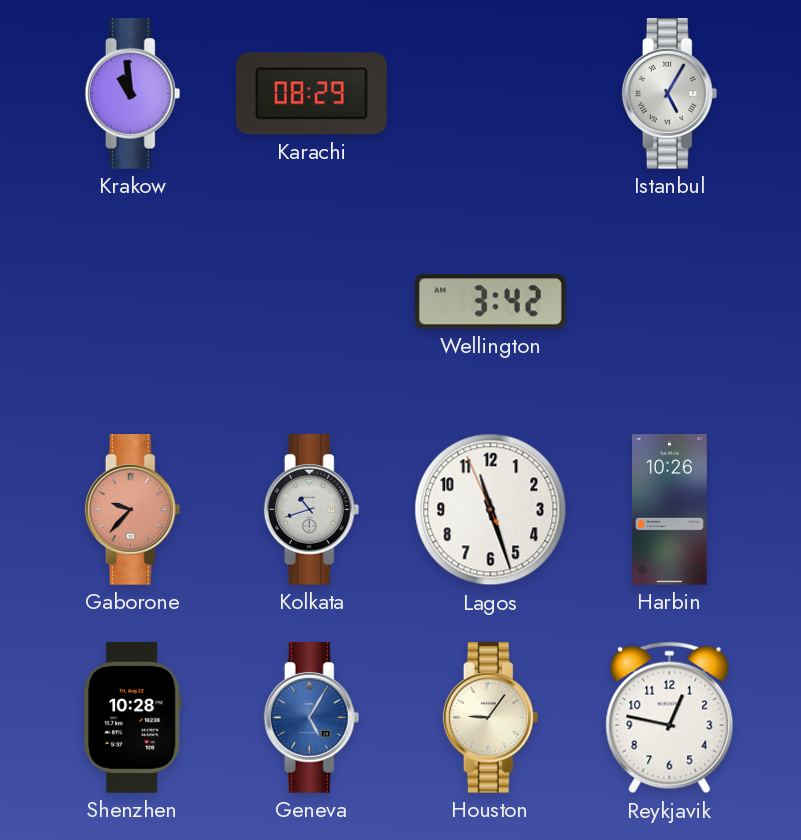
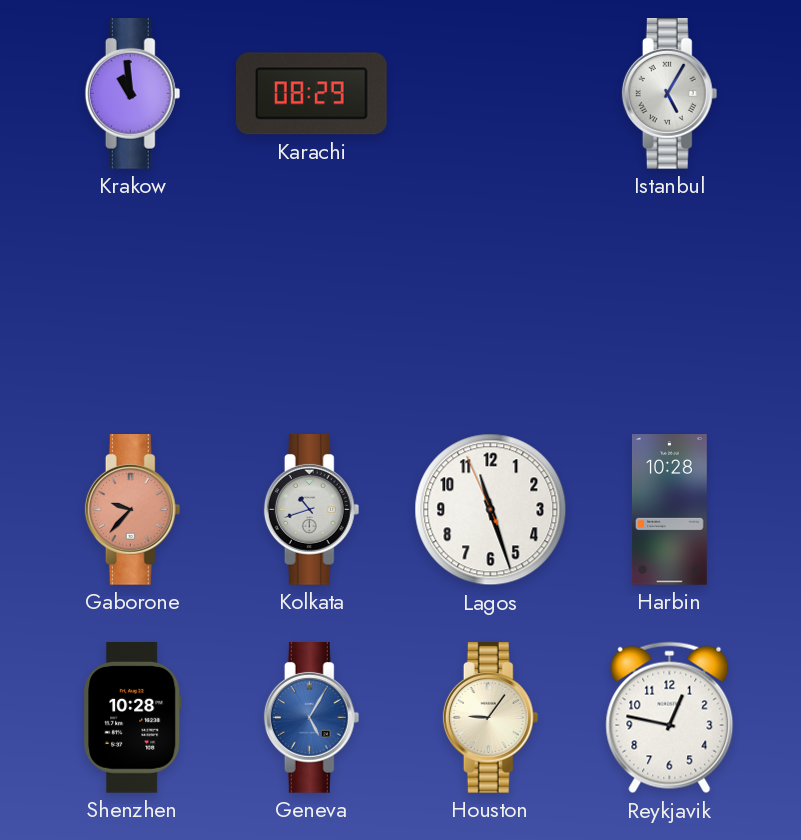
Wellington: 3:42 -> none
Harbin: 10:26 -> 10:28
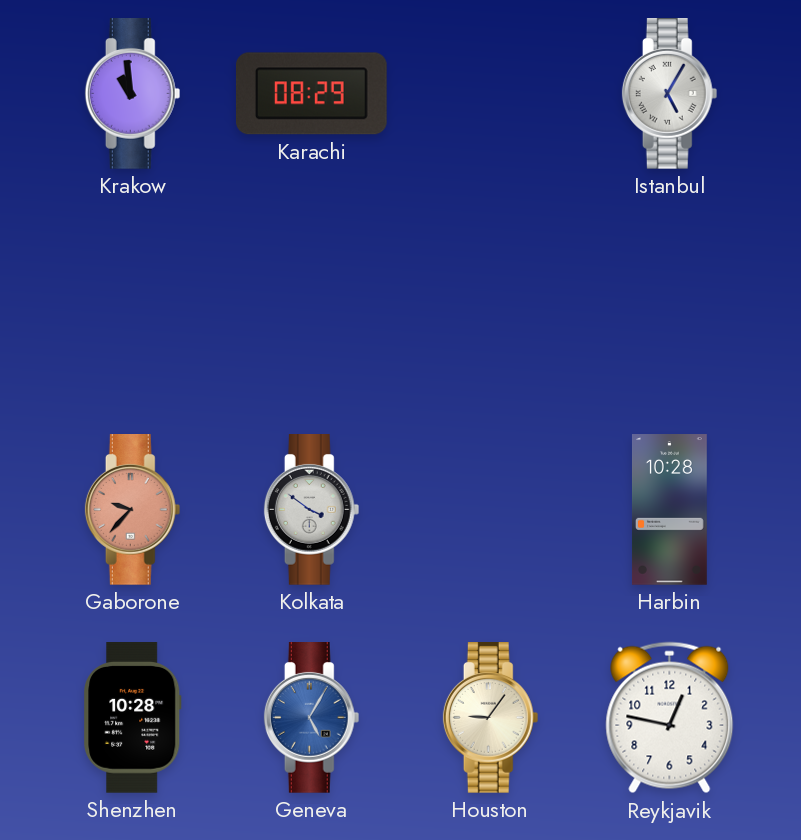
Kolkata: 10:42 -> 3:51
Lagos: 11:26 -> none
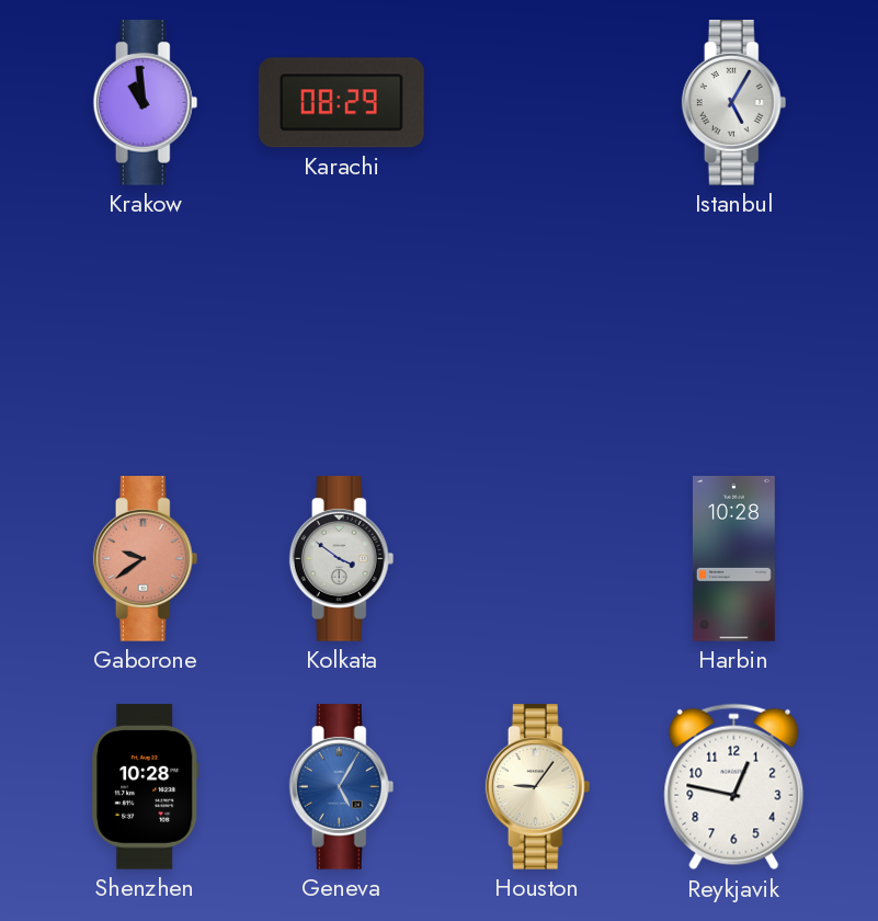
Gaborone: 9:37 -> 9:39
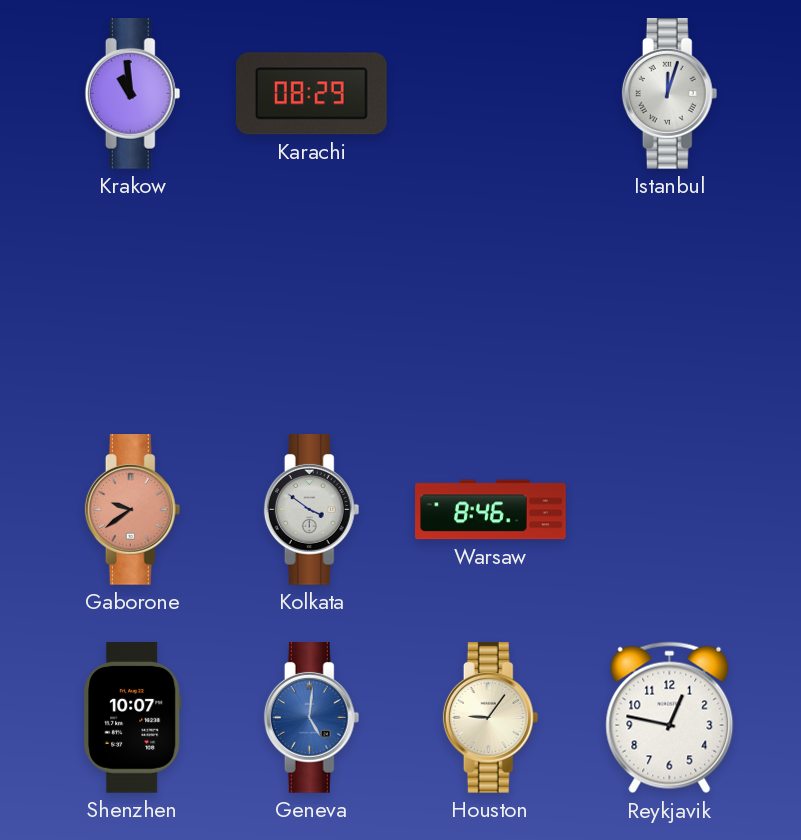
Istanbul: 5:05 -> 12:03
Warsaw: none -> 8:46
Harbin: 10:28 -> none
Shenzhen: 10:28 -> 10:07
Geneva: 5:05 -> 5:01
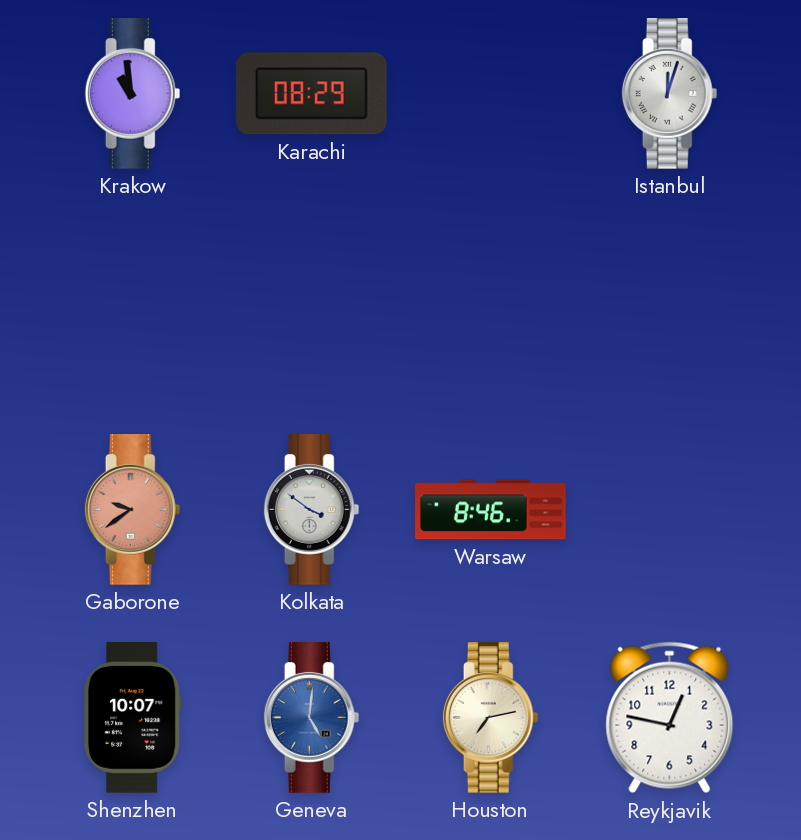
Houston: 9:06 -> 7:13
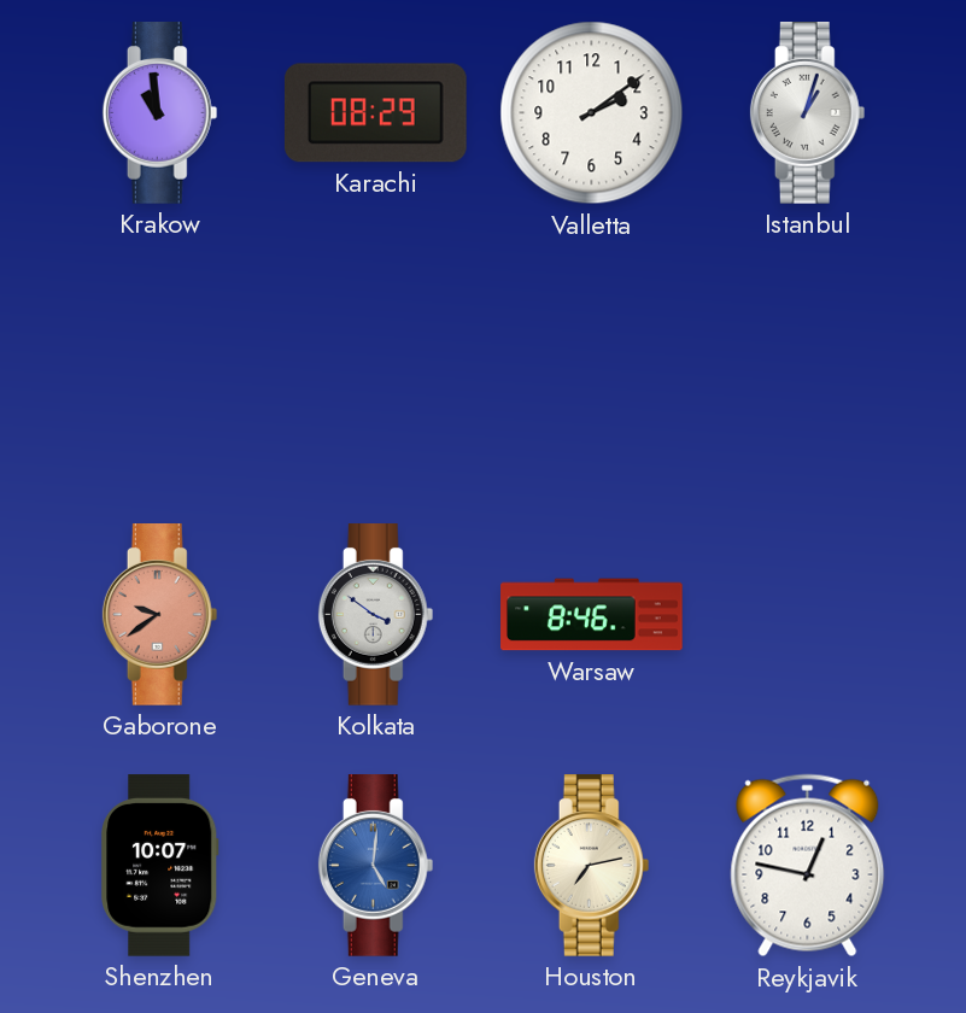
Valletta: none -> 2:09
Istanbul: 12:03 -> 1:03
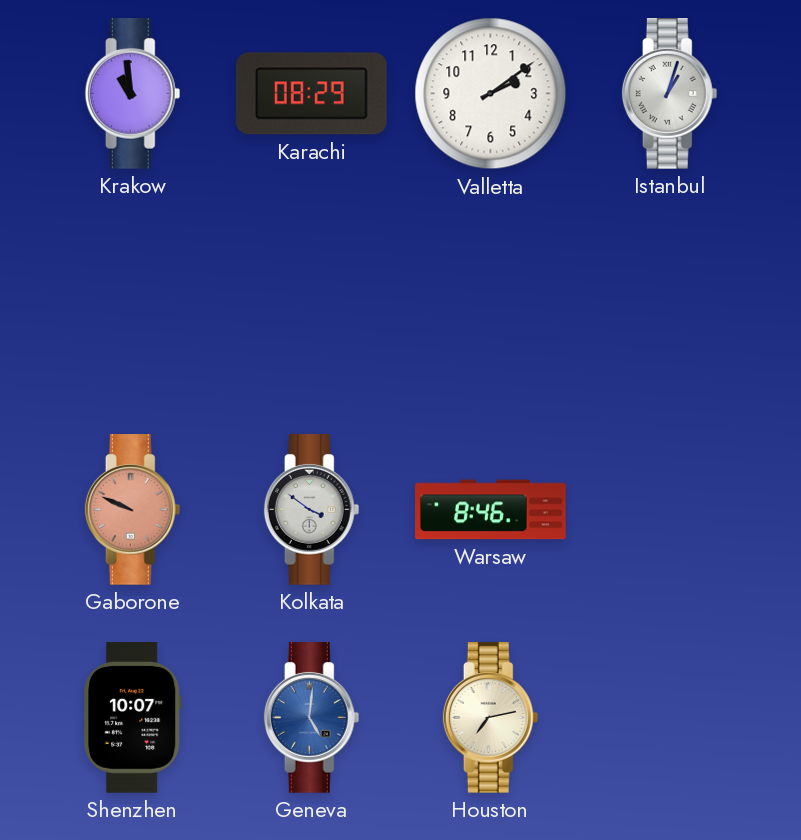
Gaborone: 9:39 -> 9:49
Reykjavik: 12:47 -> none
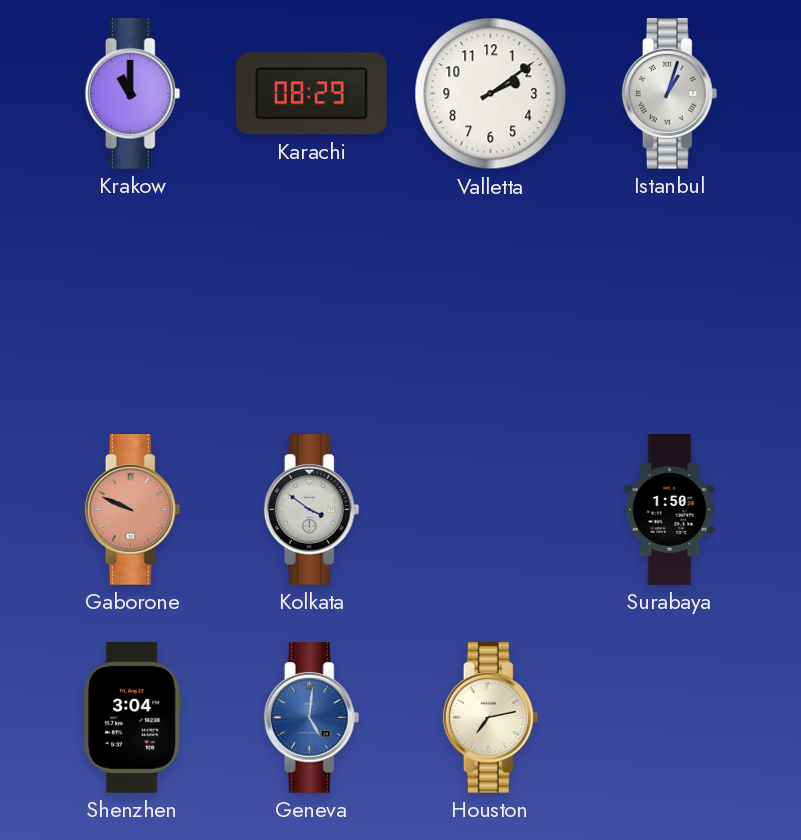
Krakow: 10:59 -> 11:00
Warsaw: 8:46 -> none
Surabaya: none -> 1:50
Shenzhen: 10:07 -> 3:04
